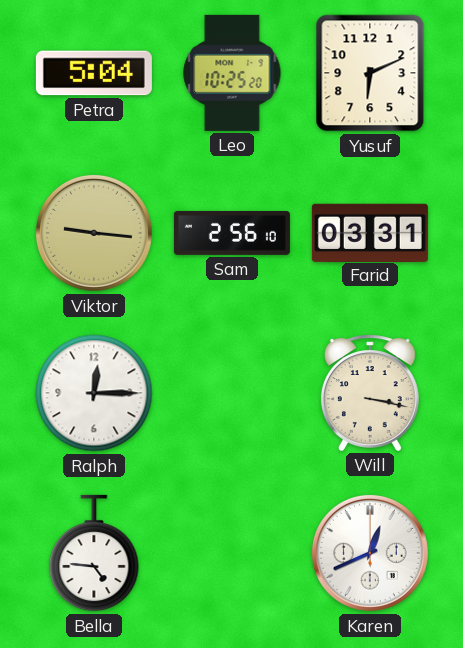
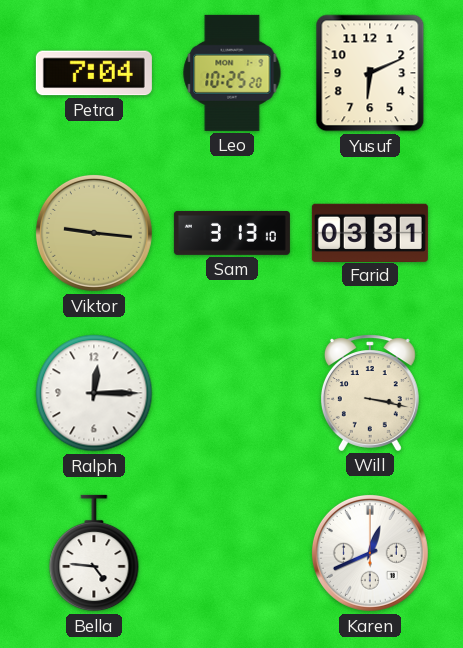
Petra: 5:04 -> 7:04
Sam: 2:56 -> 3:13
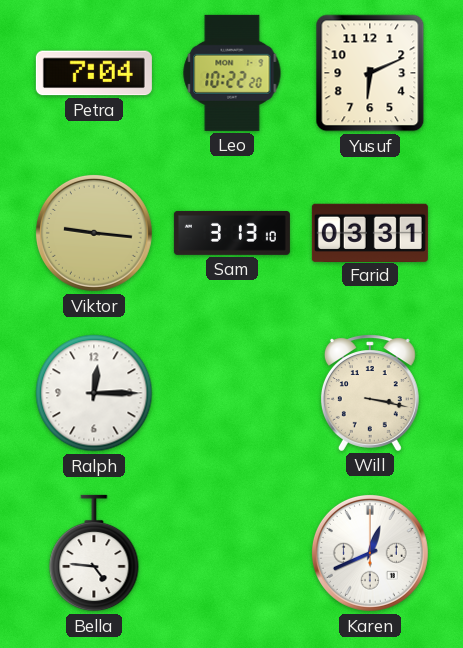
Leo: 10:25 -> 10:22
